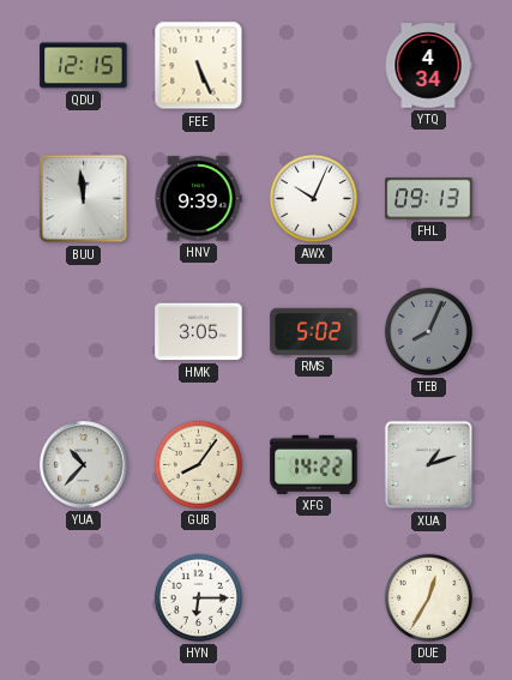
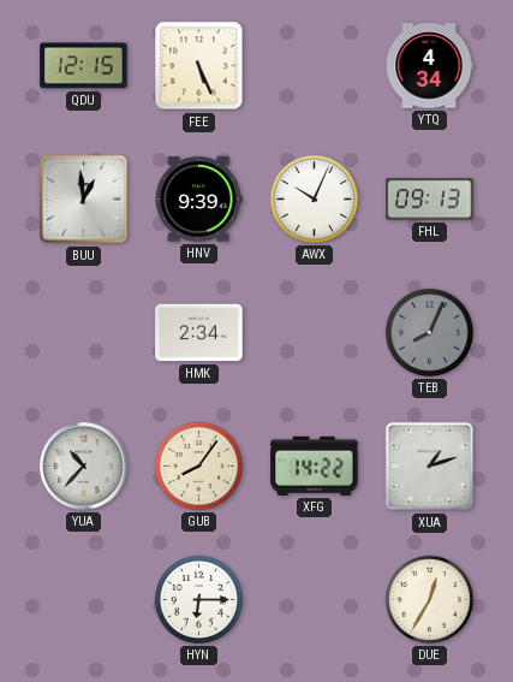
BUU: 11:59 -> 12:59
HMK: 3:05 -> 2:34
RMS: 5:02 -> none
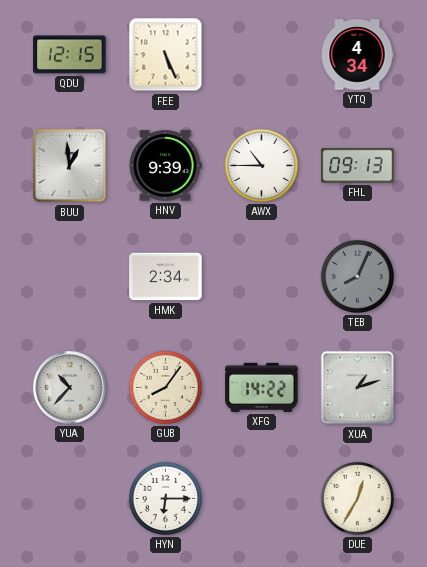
AWX: 10:04 -> 10:45
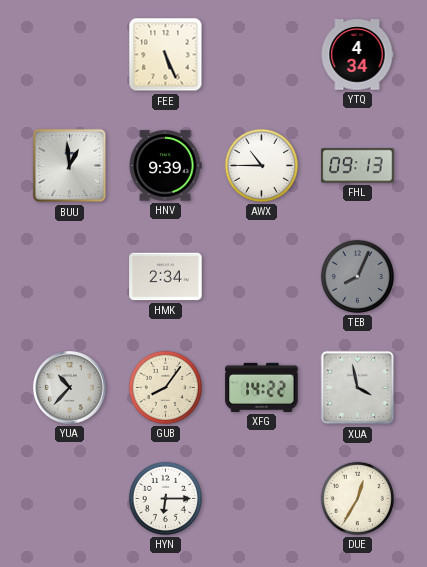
QDU: 12:15 -> none
XUA: 1:12 -> 3:58
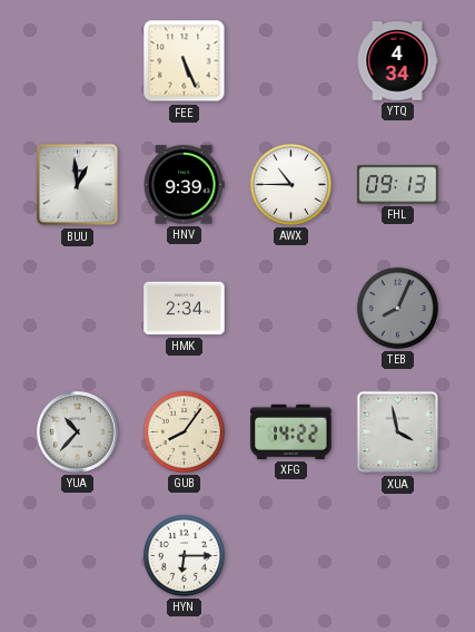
DUE: 12:35 -> none
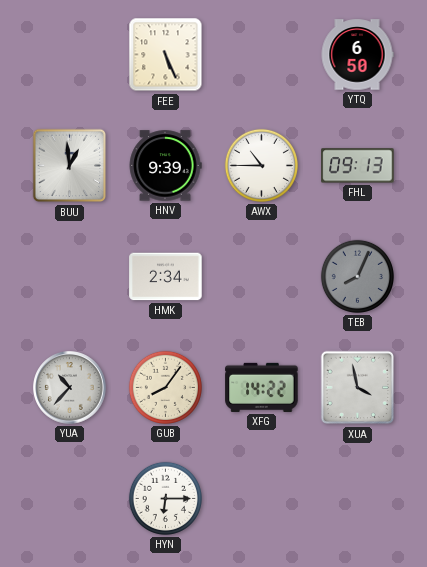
YTQ: 4:34 -> 6:50
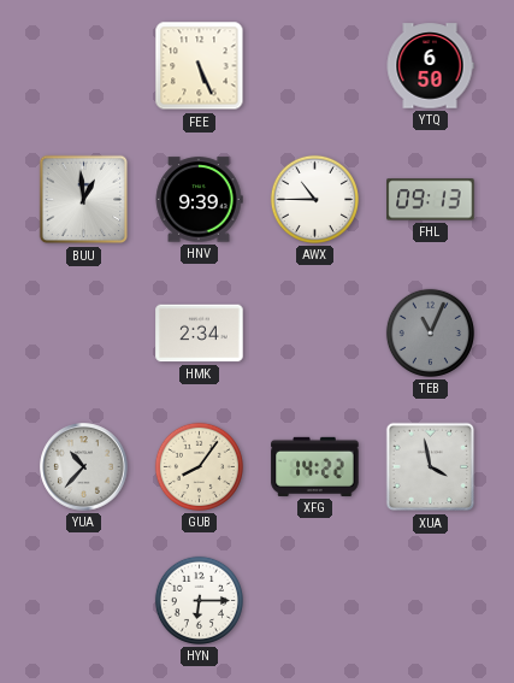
TEB: 8:04 -> 11:04
